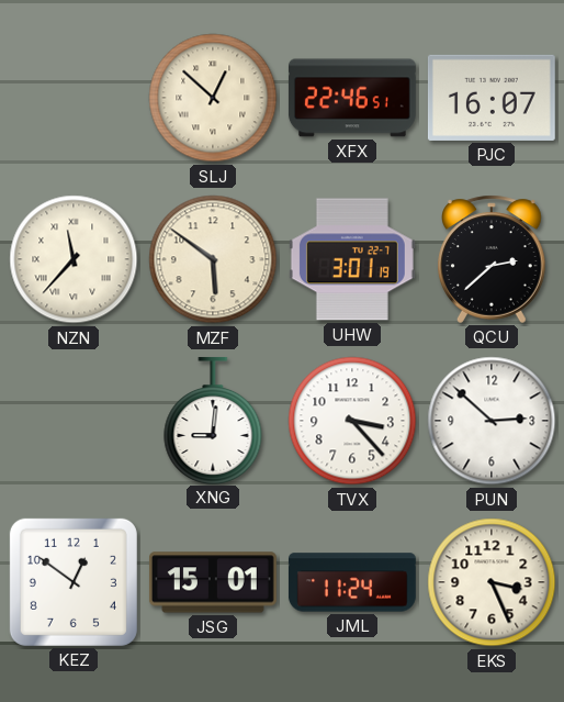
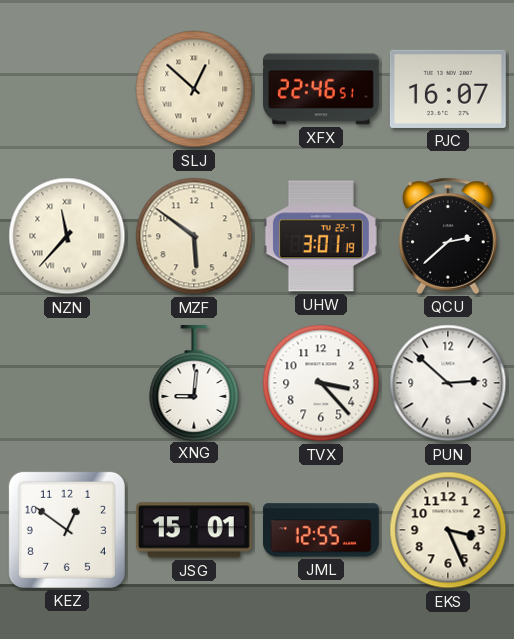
JML: 11:24 -> 12:55
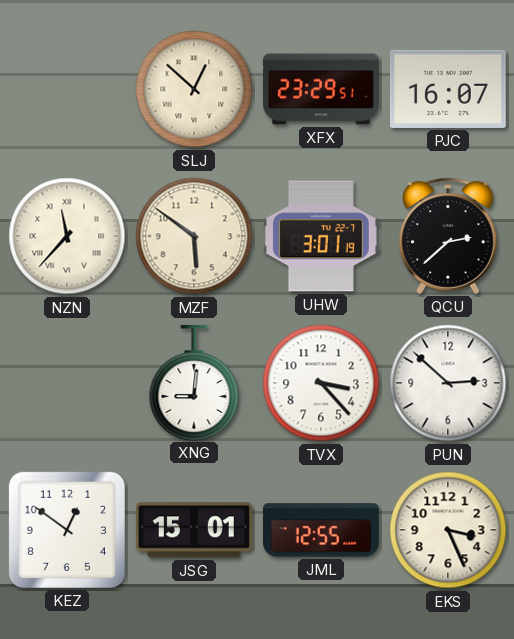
XFX: 22:46 -> 23:29
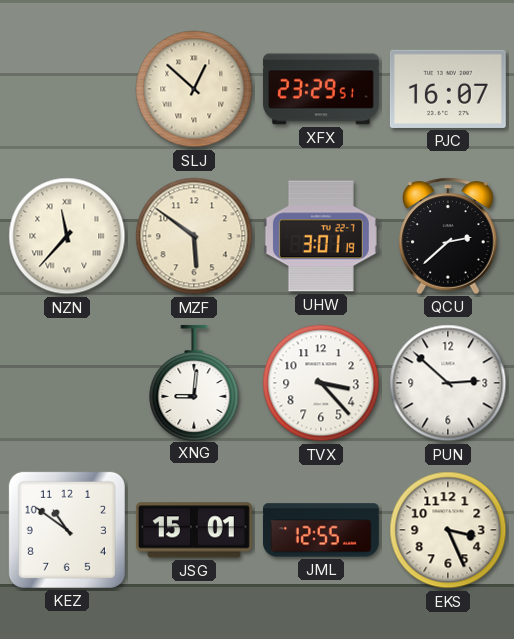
KEZ: 12:51 -> 10:51
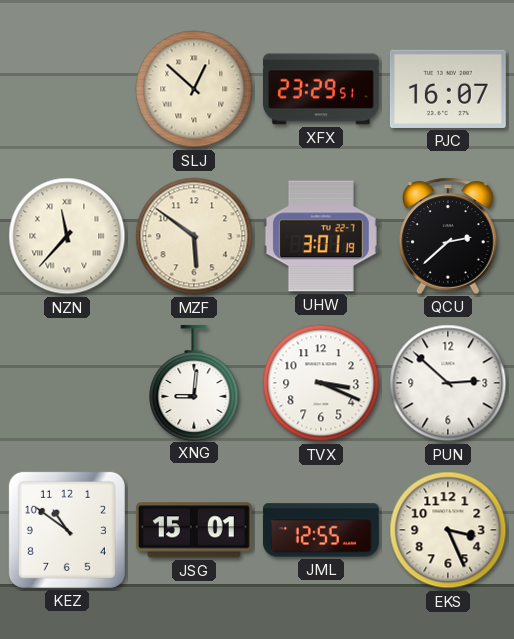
TVX: 3:23 -> 3:19
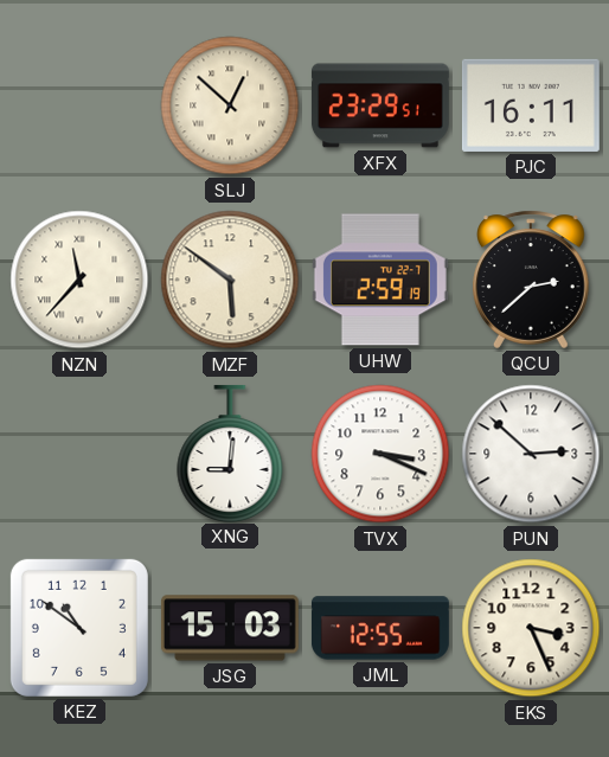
PJC: 16:07 -> 16:11
UHW: 3:01 -> 2:59
JSG: 15:01 -> 15:03
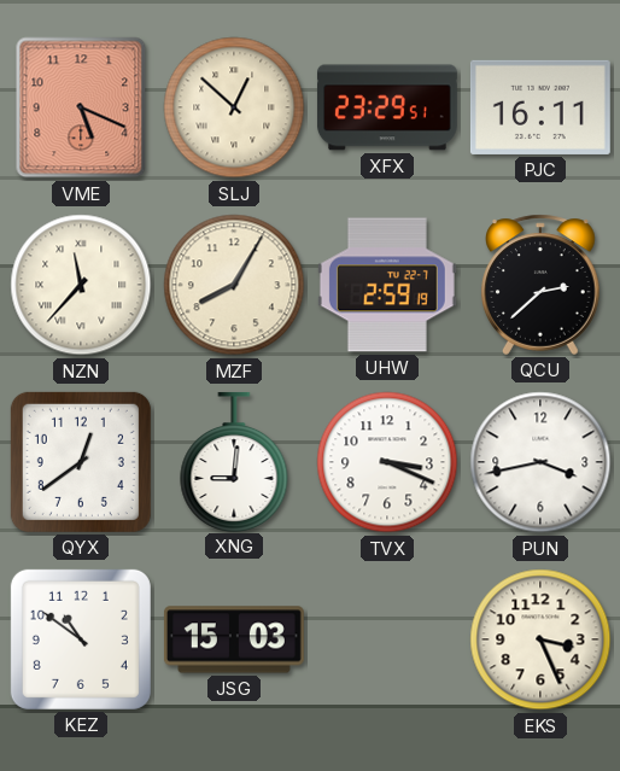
VME: none -> 5:19
MZF: 5:51 -> 8:05
QYX: none -> 12:39
PUN: 2:52 -> 3:43
JML: 12:55 -> none
